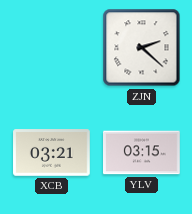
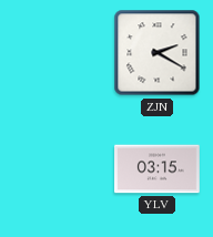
ZJN: 2:22 -> 2:20
XCB: 03:21 -> none
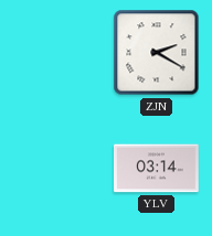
YLV: 03:15 -> 03:14
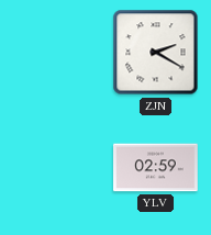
YLV: 03:14 -> 02:59
